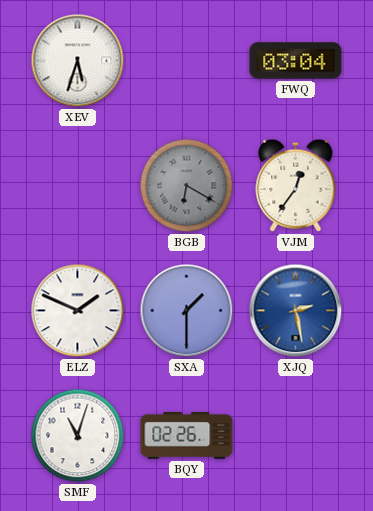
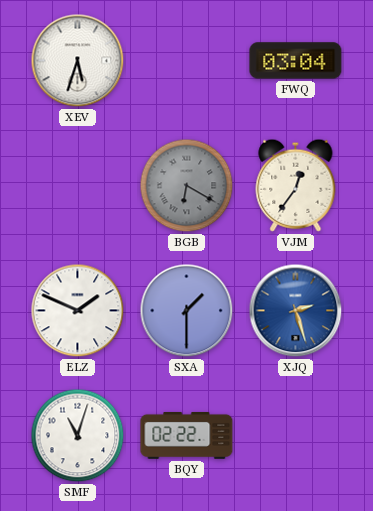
XJQ: 2:28 -> 2:27
BQY: 02:26 -> 02:22
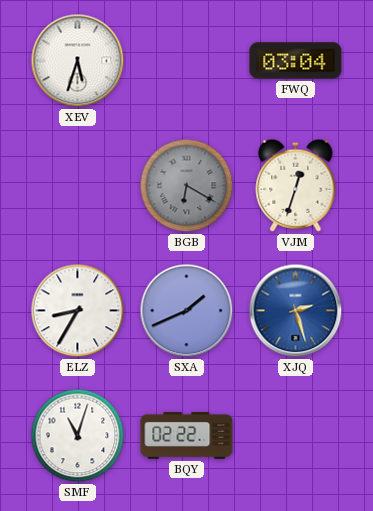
VJM: 12:36 -> 12:33
ELZ: 1:49 -> 8:35
SXA: 1:30 -> 1:41
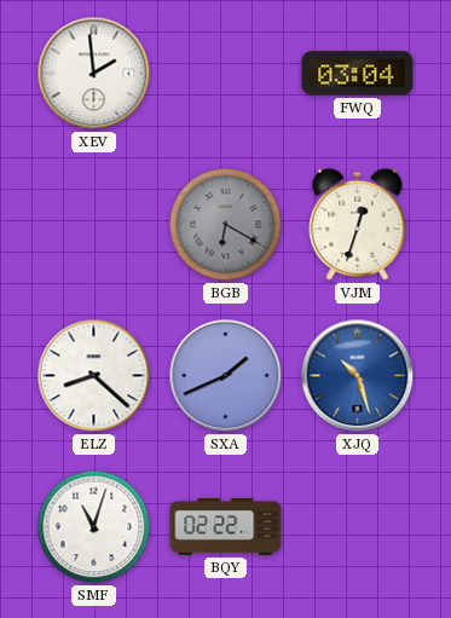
XEV: 5:33 -> 1:59
ELZ: 8:35 -> 8:22
XJQ: 2:27 -> 10:27
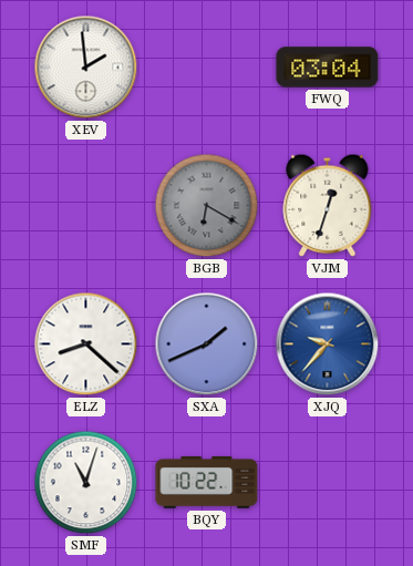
XJQ: 10:27 -> 9:37
BQY: 02:22 -> 10:22
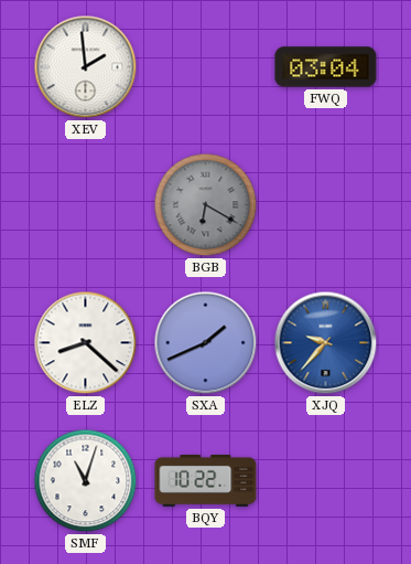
VJM: 12:33 -> none
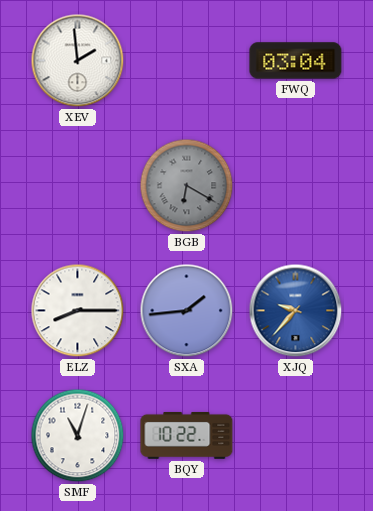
ELZ: 8:22 -> 8:15
SXA: 1:41 -> 1:44
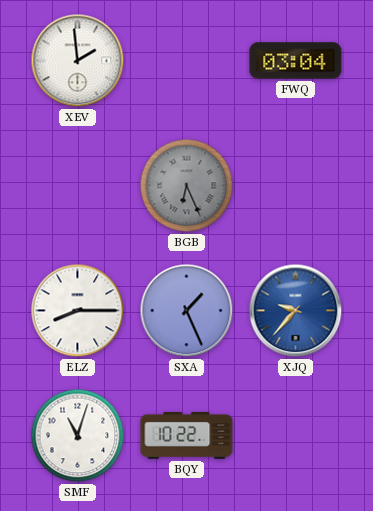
BGB: 6:20 -> 6:26
SXA: 1:44 -> 1:26
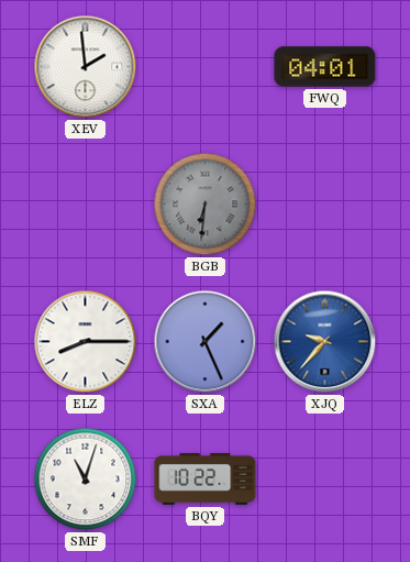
FWQ: 03:04 -> 04:01
BGB: 6:26 -> 6:31
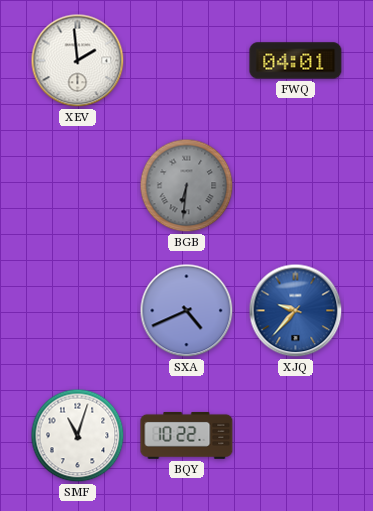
ELZ: 8:15 -> none
SXA: 1:26 -> 4:41
